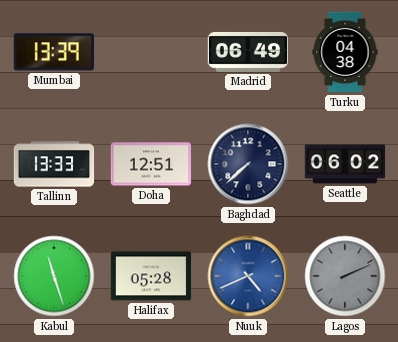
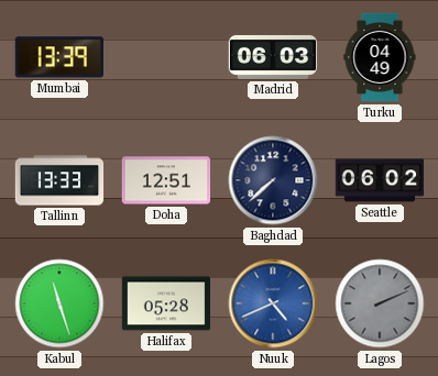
Madrid: 06:49 -> 06:03
Turku: 04:38 -> 04:49
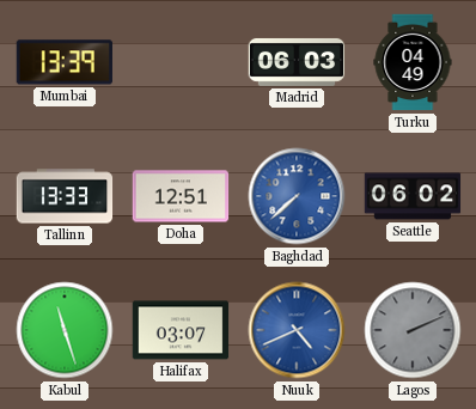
Baghdad dial: navy -> blue
Halifax: 05:28 -> 03:07
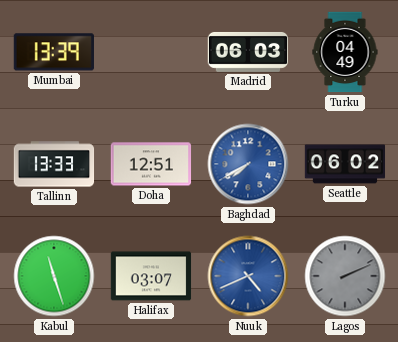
Baghdad: 7:38 -> 7:40
